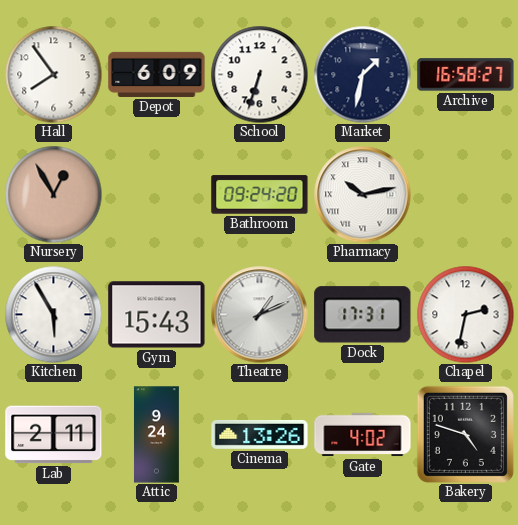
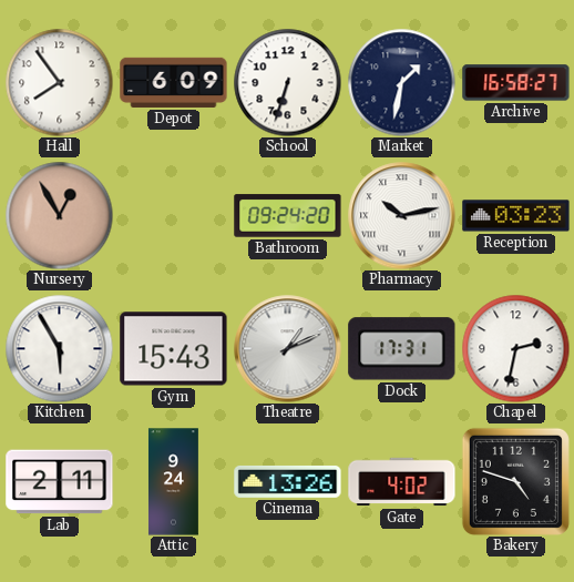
Reception: none -> 03:23
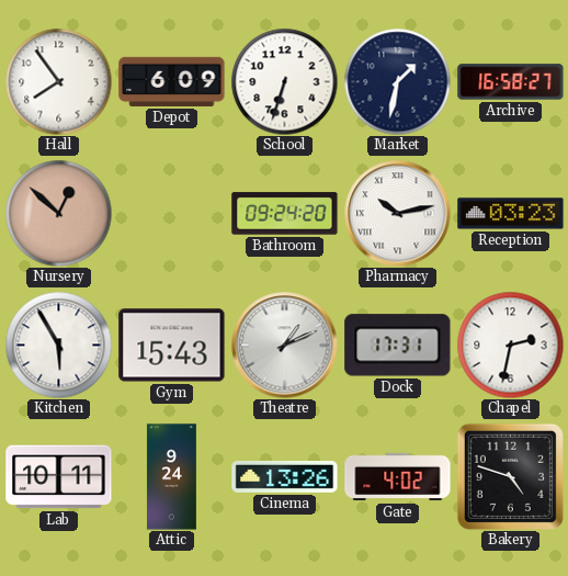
Nursery: 12:55 -> 12:52
Lab: 2:11 -> 10:11
